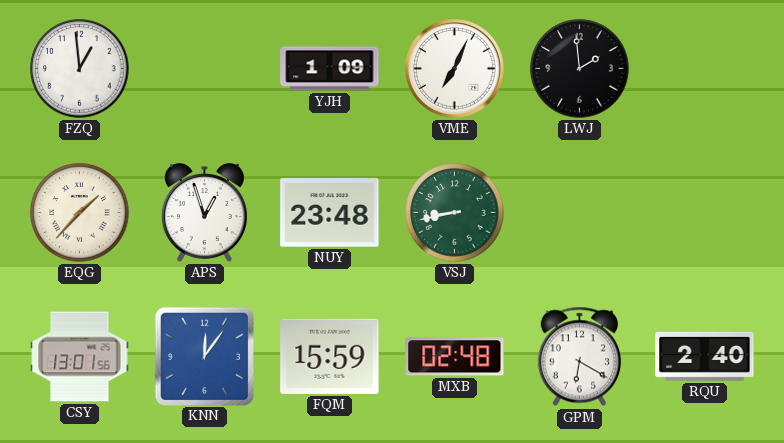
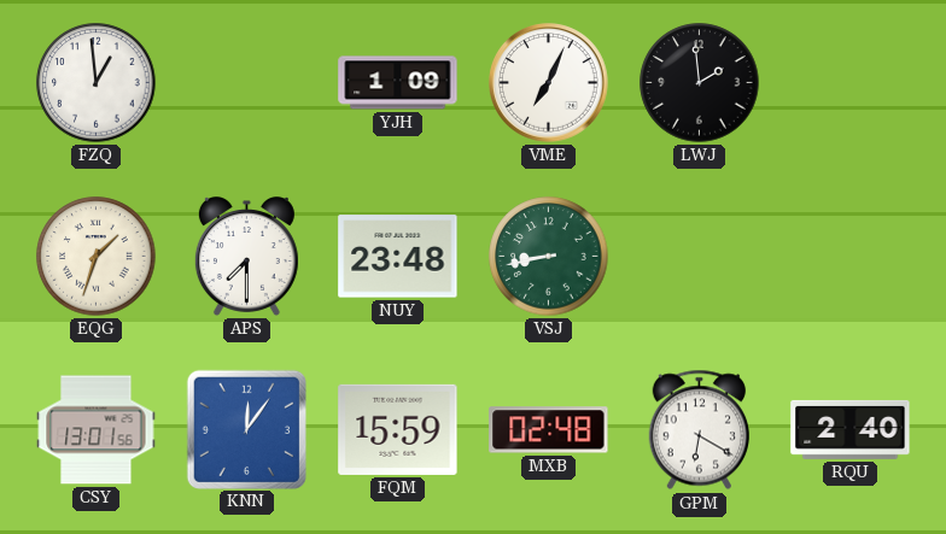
EQG: 1:37 -> 1:33
APS: 12:57 -> 7:30
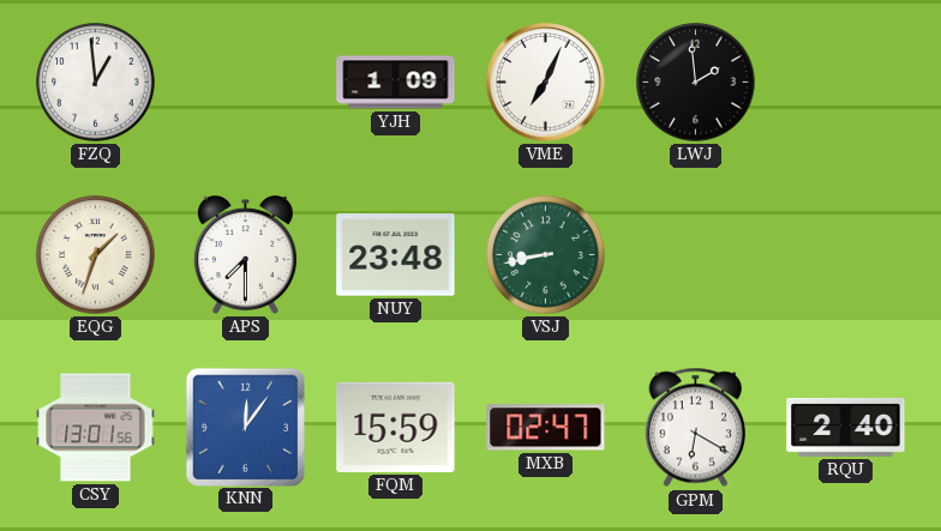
MXB: 02:48 -> 02:47
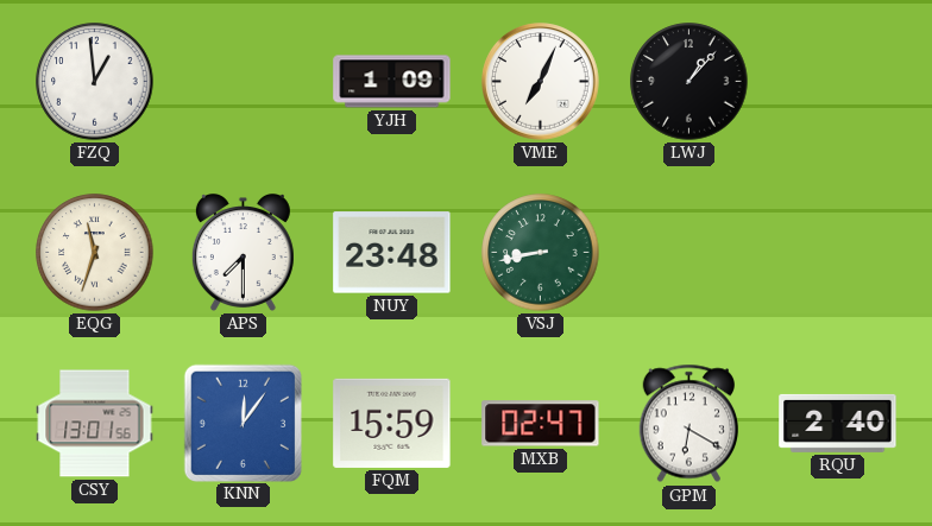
LWJ: 1:59 -> 1:07
EQG: 1:33 -> 11:33
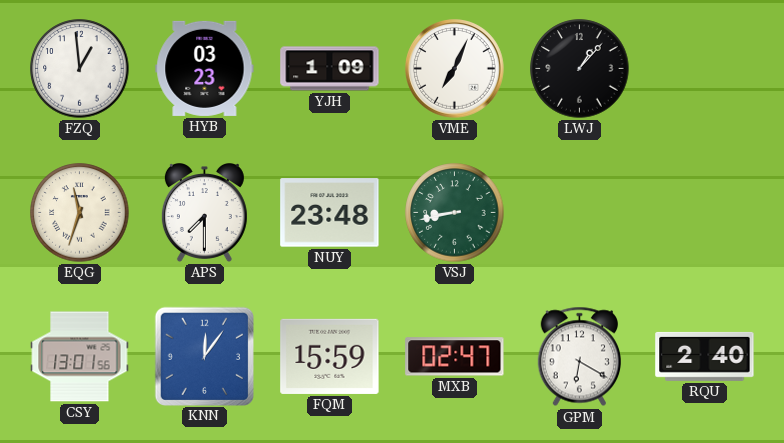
HYB: none -> 03:23
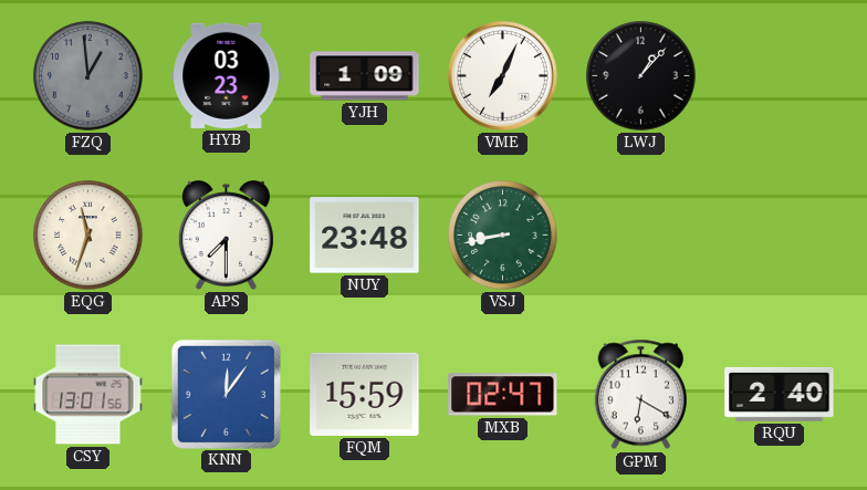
FZQ dial: white -> grey
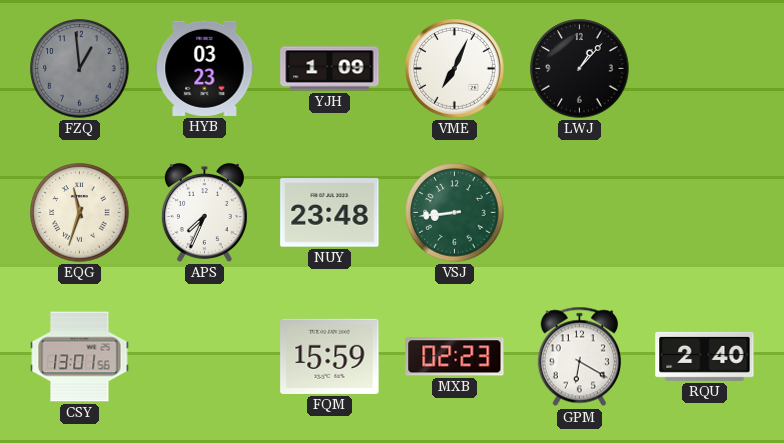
APS: 7:30 -> 7:34
VSJ: 8:43 -> 8:44
KNN: 12:06 -> none
MXB: 02:47 -> 02:23
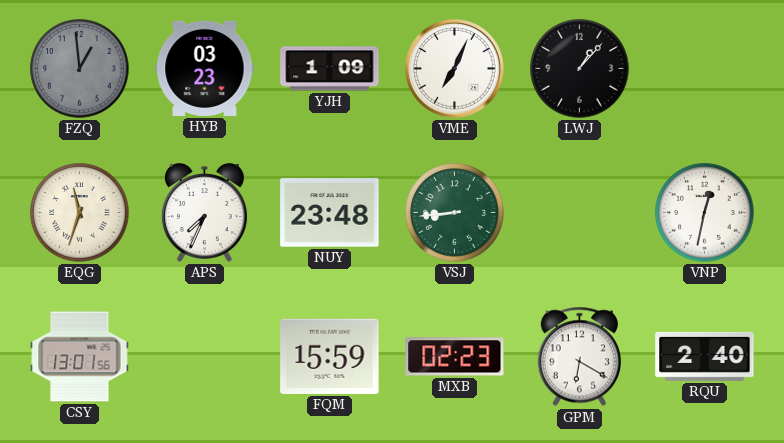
VNP: none -> 12:32
